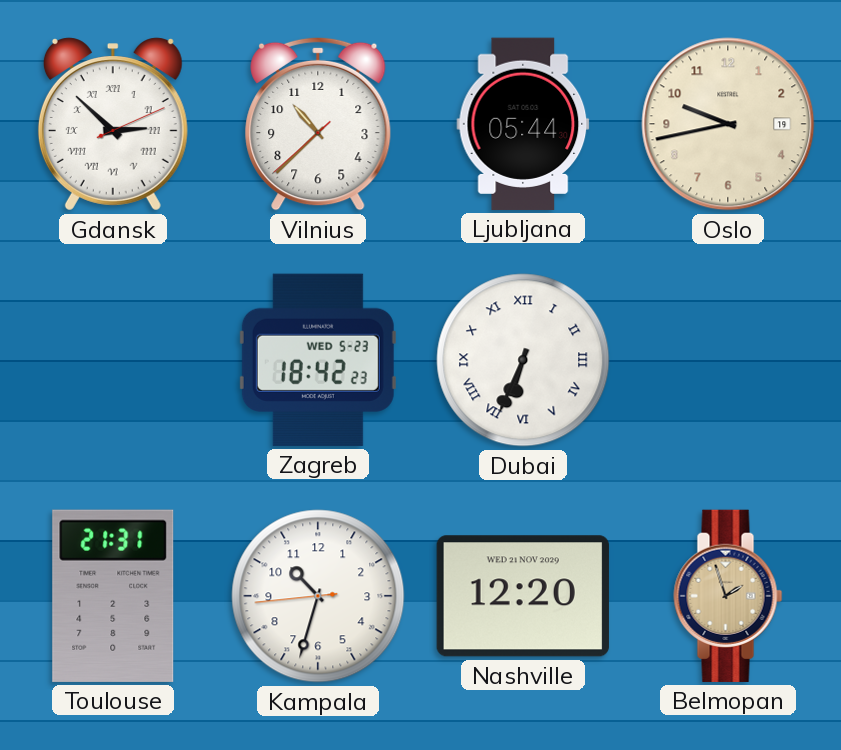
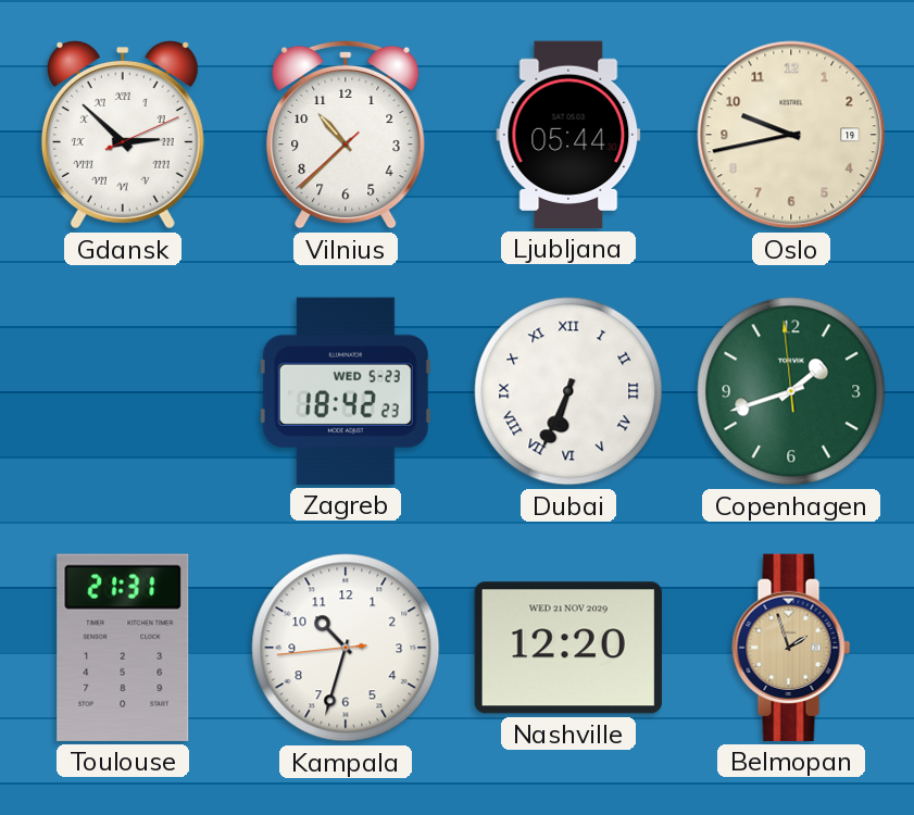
Copenhagen: none -> 1:41
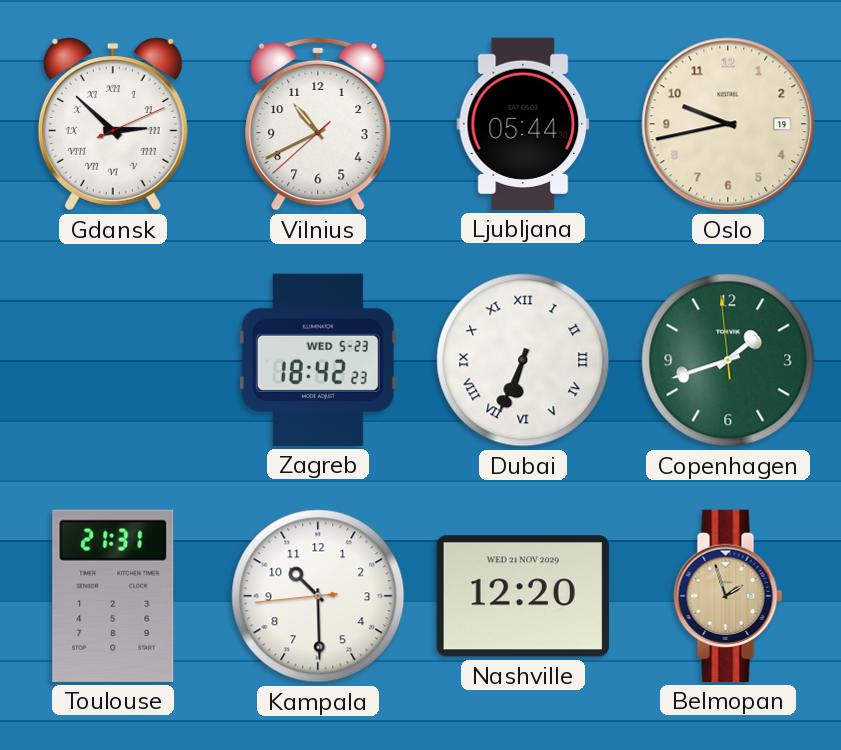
Vilnius: 10:37 -> 10:40
Kampala: 10:32 -> 10:29
